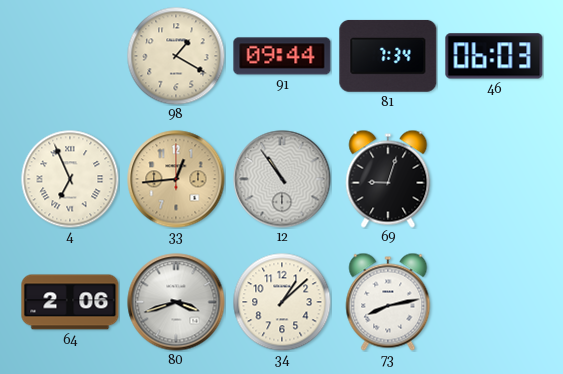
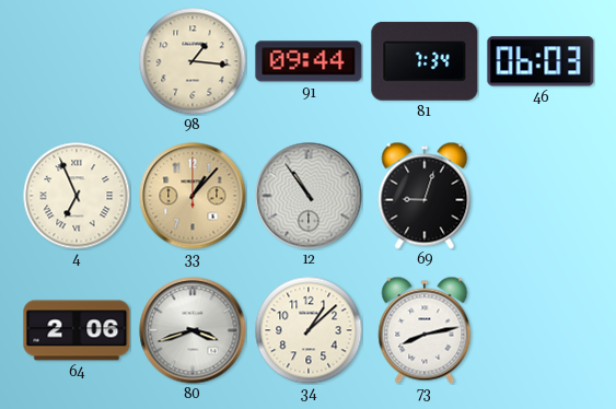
98: 1:20 -> 1:16
33: 12:44 -> 1:07
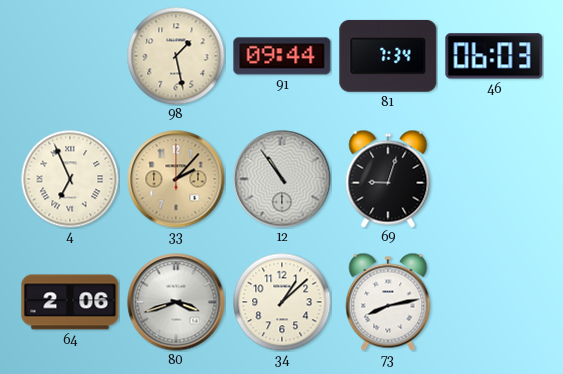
98: 1:16 -> 1:28
33: 1:07 -> 2:07
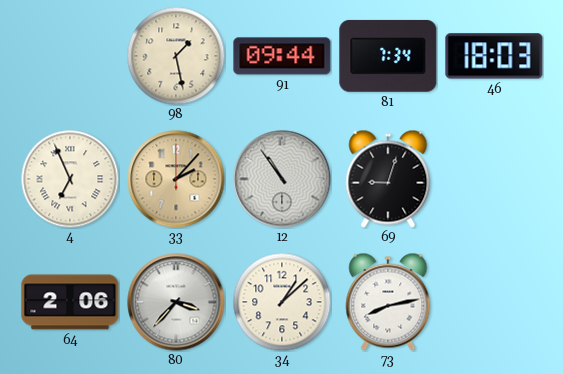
46: 06:03 -> 18:03
80: 3:42 -> 3:37
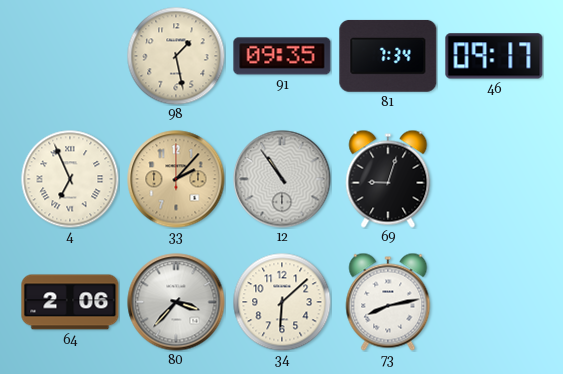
91: 09:44 -> 09:35
46: 18:03 -> 09:17
34: 1:08 -> 6:08
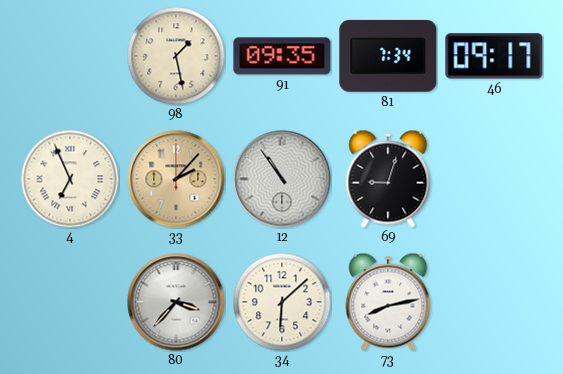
64: 2:06 -> none
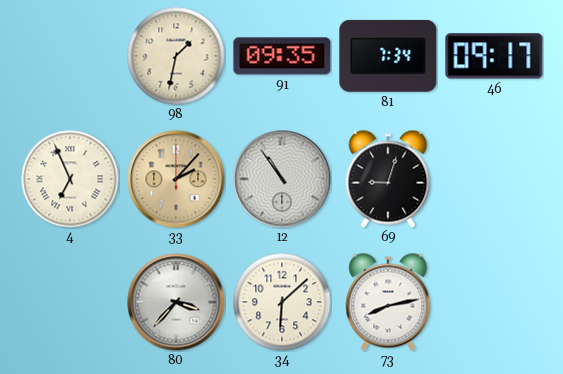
98: 1:28 -> 1:32
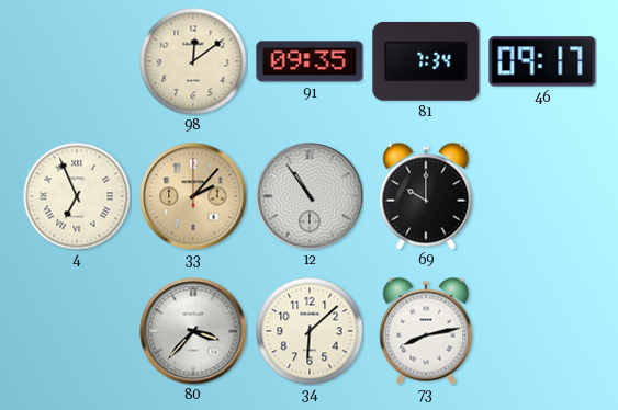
98: 1:32 -> 12:09
69: 9:03 -> 10:00
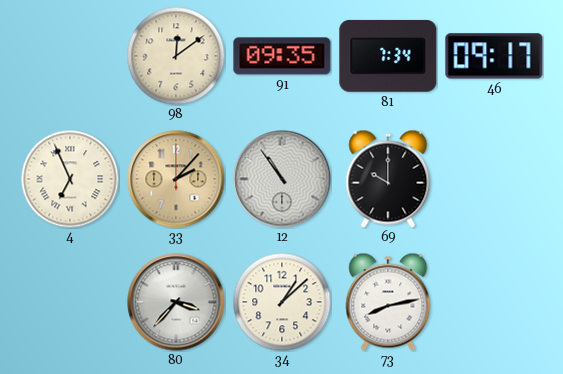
34: 6:08 -> 1:08
